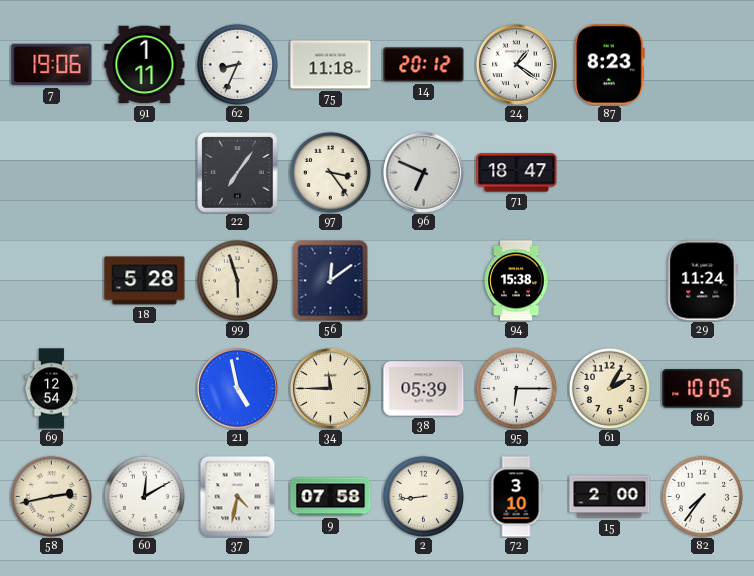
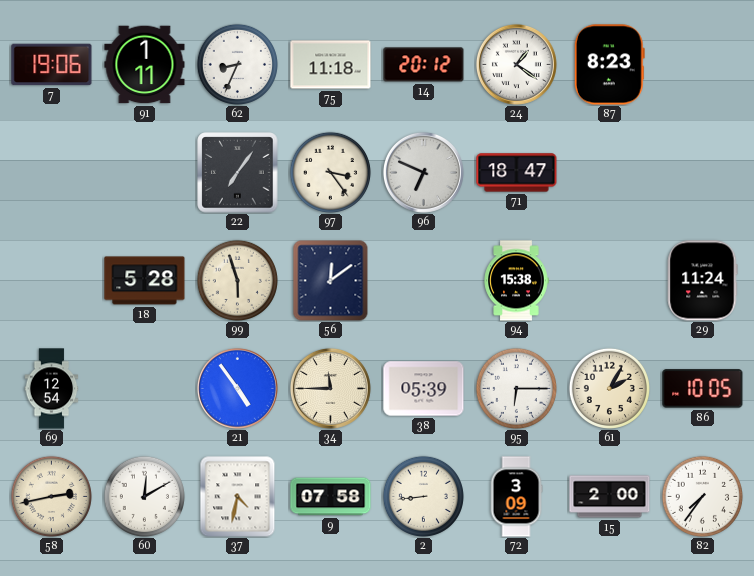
21: 4:58 -> 4:54
72: 3:10 -> 3:09
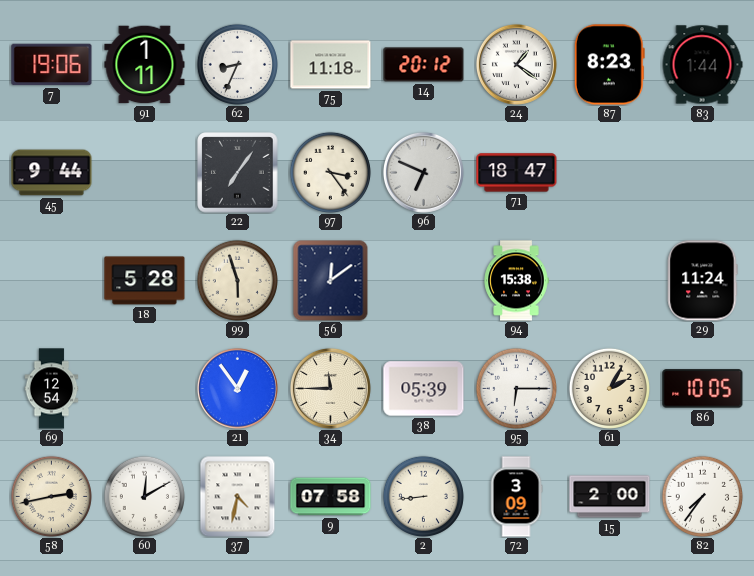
83: none -> 1:44
45: none -> 9:44
21: 4:54 -> 12:54
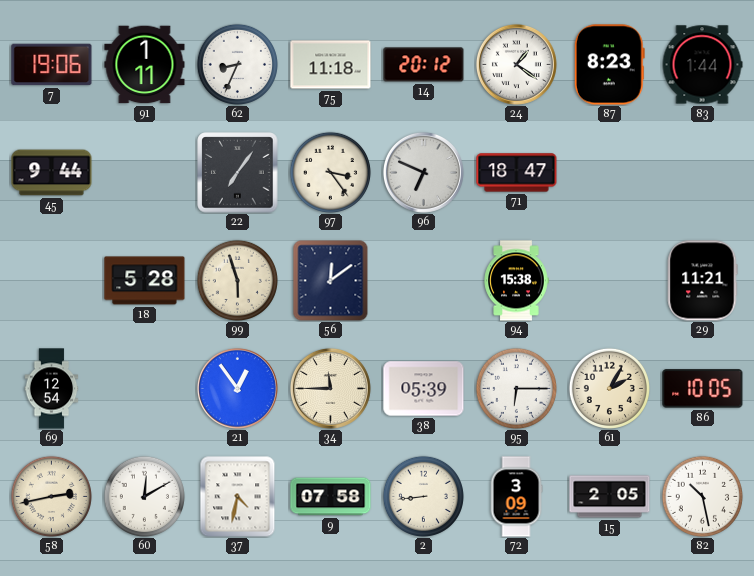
29: 11:24 -> 11:21
15: 2:00 -> 2:05
82: 7:36 -> 10:28
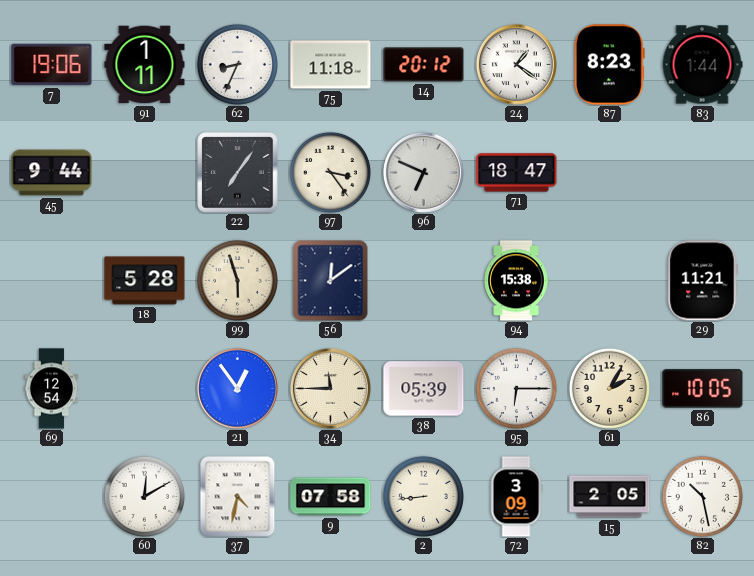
58: 2:43 -> none
